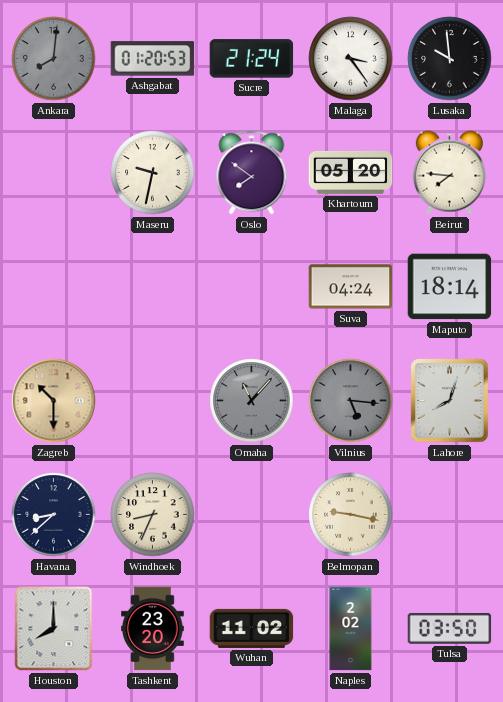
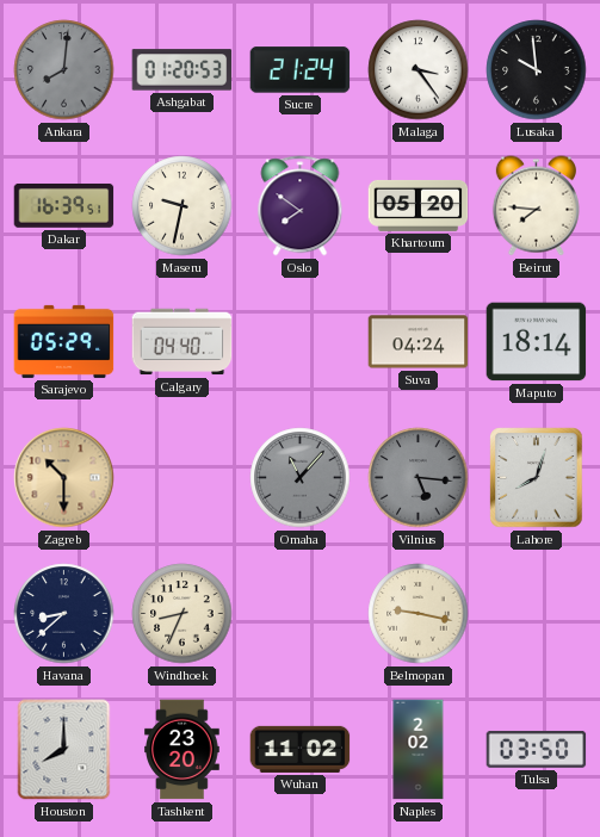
Dakar: none -> 16:39
Sarajevo: none -> 05:29
Calgary: none -> 04:40
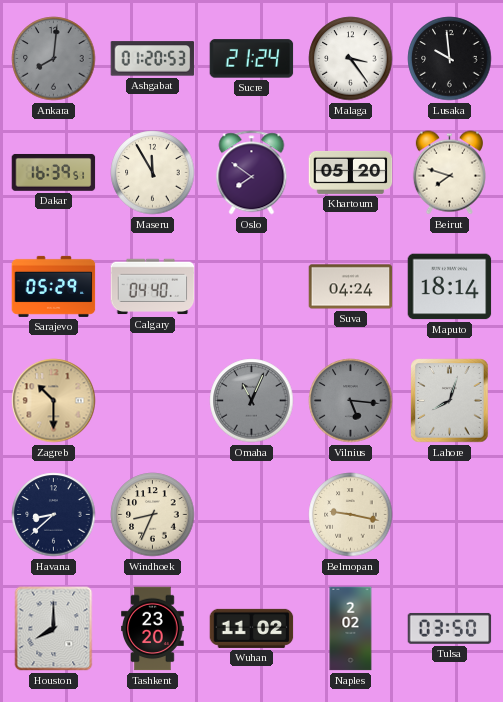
Maseru: 9:32 -> 11:55
Beirut: 7:46 -> 7:48
Omaha: 11:07 -> 11:04
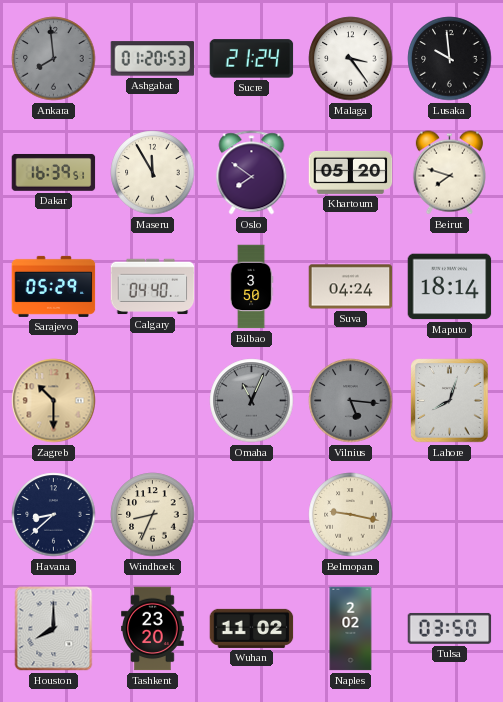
Ankara: 8:01 -> 7:59
Bilbao: none -> 3:50
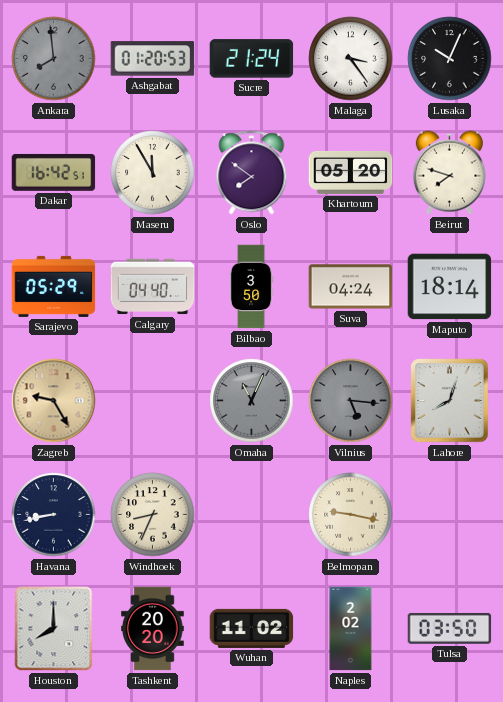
Lusaka: 9:59 -> 10:04
Dakar: 16:39 -> 16:42
Zagreb: 10:30 -> 9:25
Havana: 8:38 -> 8:43
Tashkent: 23:20 -> 20:20
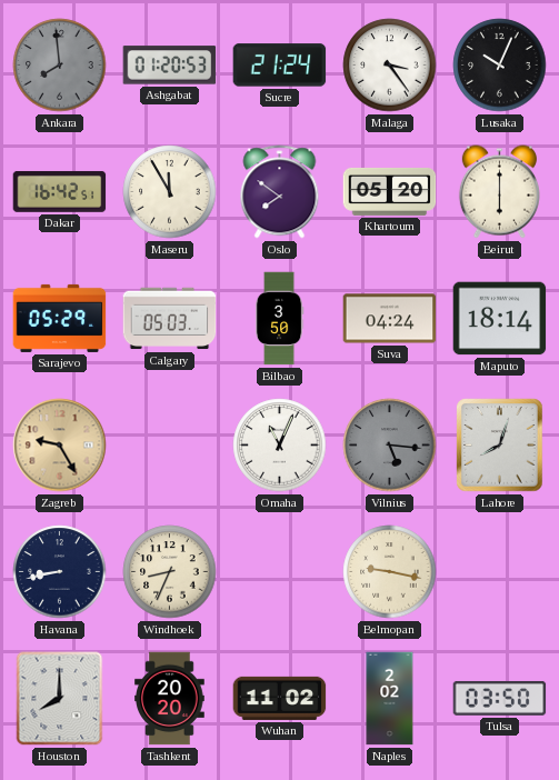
Beirut: 7:48 -> 6:00
Calgary: 04:40 -> 05:03
Omaha dial: grey -> white
